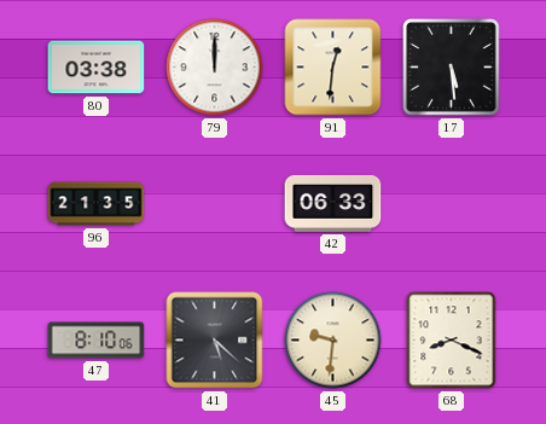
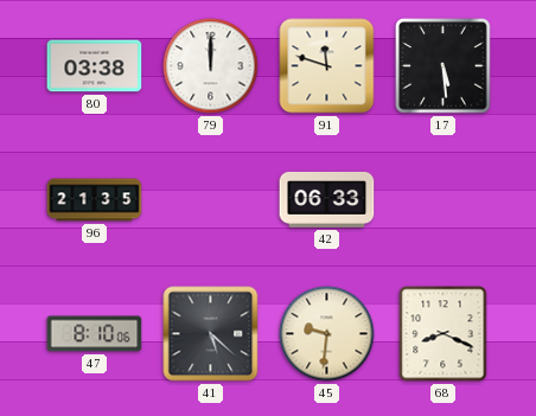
91: 12:31 -> 11:48
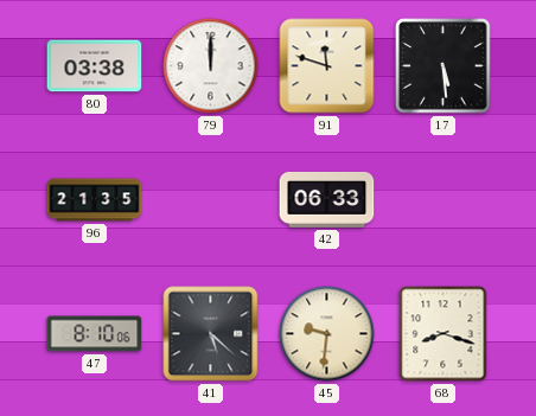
68: 8:19 -> 8:18
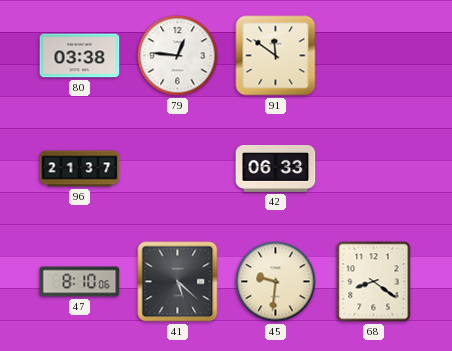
79: 12:00 -> 12:46
91: 11:48 -> 11:51
17: 5:29 -> none
96: 21:35 -> 21:37
68: 8:18 -> 8:21
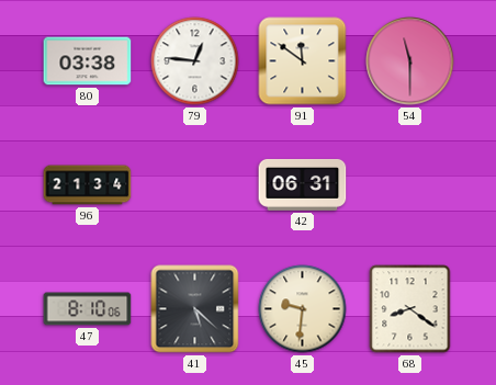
54: none -> 11:30
96: 21:37 -> 21:34
42: 06:33 -> 06:31
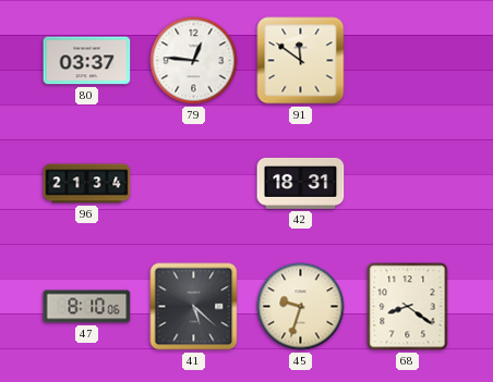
80: 03:38 -> 03:37
54: 11:30 -> none
42: 06:31 -> 18:31
45: 9:31 -> 9:33
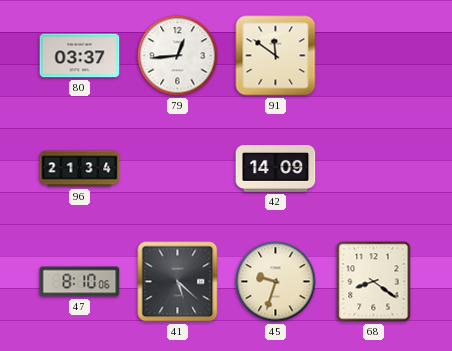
79: 12:46 -> 12:44
42: 18:31 -> 14:09
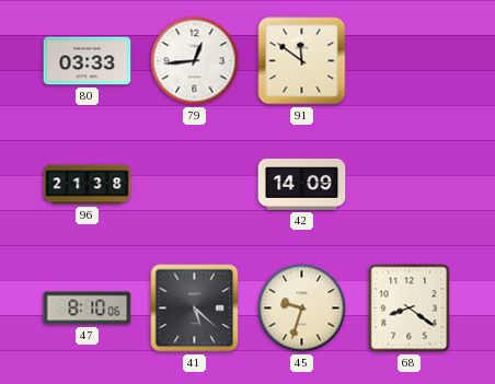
80: 03:37 -> 03:33
96: 21:34 -> 21:38
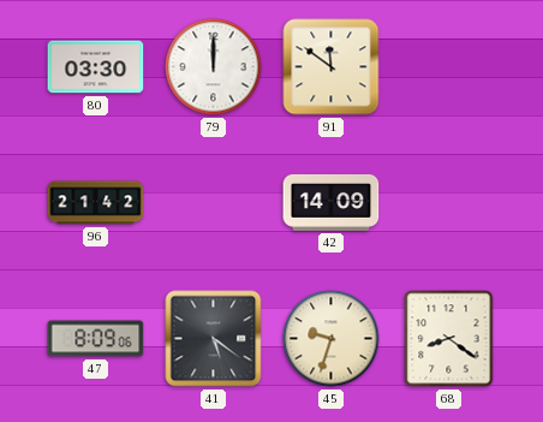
80: 03:33 -> 03:30
79: 12:44 -> 12:00
96: 21:38 -> 21:42
47: 8:10 -> 8:09
41: 5:22 -> 5:21
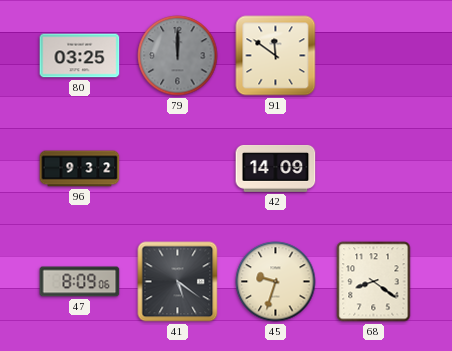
80: 03:30 -> 03:25
79 dial: white -> grey
96: 21:42 -> 9:32
